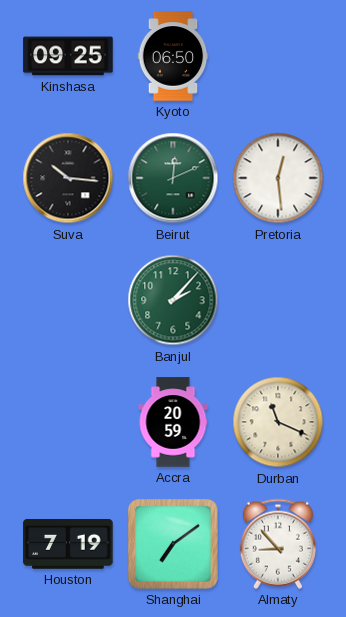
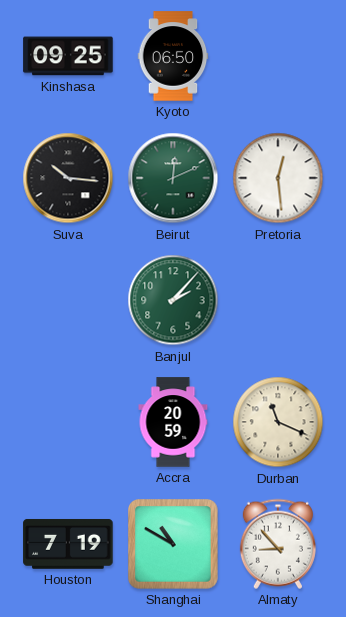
Shanghai: 7:09 -> 10:50
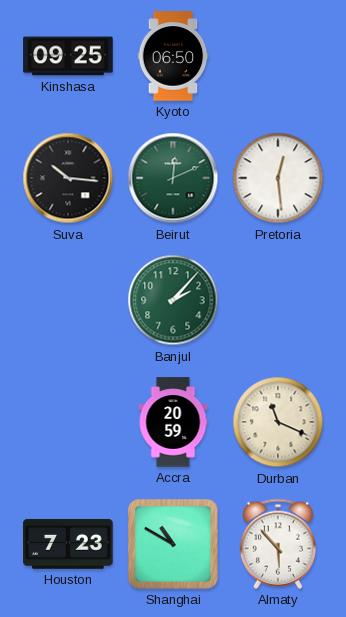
Houston: 7:19 -> 7:23
Almaty: 8:53 -> 5:53
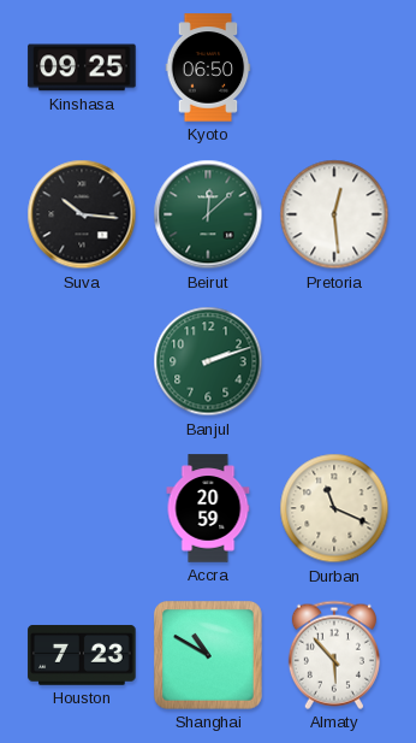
Beirut: 12:11 -> 12:08
Banjul: 2:07 -> 2:12
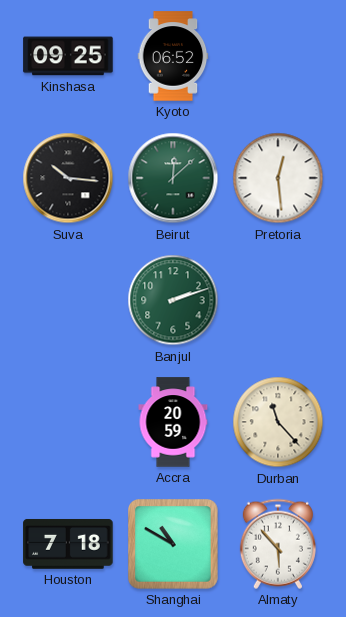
Kyoto: 06:50 -> 06:52
Durban: 11:19 -> 11:23
Houston: 7:23 -> 7:18
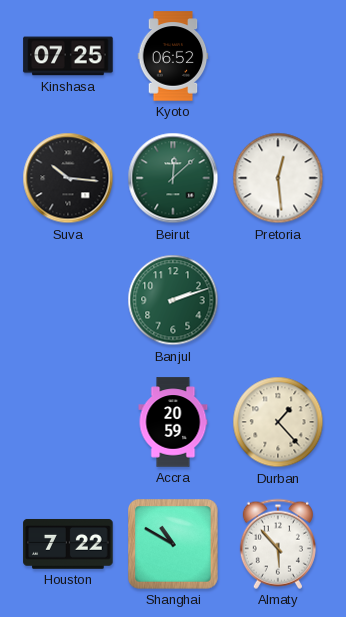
Kinshasa: 09:25 -> 07:25
Durban: 11:23 -> 1:23
Houston: 7:18 -> 7:22
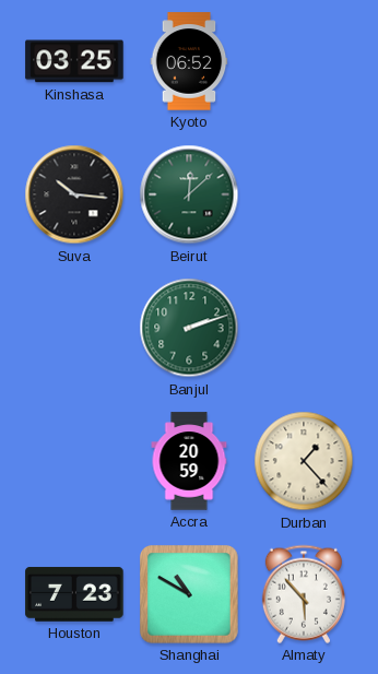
Kinshasa: 07:25 -> 03:25
Pretoria: 12:29 -> none
Houston: 7:22 -> 7:23
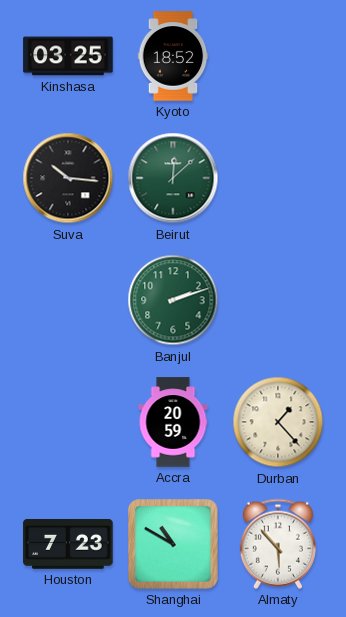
Kyoto: 06:52 -> 18:52
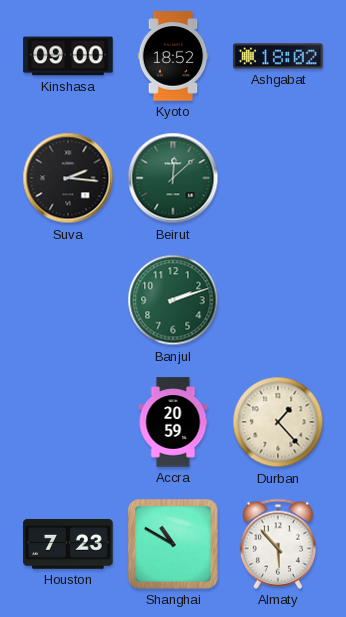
Kinshasa: 03:25 -> 09:00
Ashgabat: none -> 18:02
Suva: 10:16 -> 2:16
